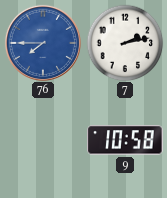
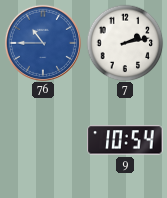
76: 7:45 -> 10:45
9: 10:58 -> 10:54
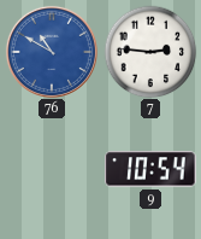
76: 10:45 -> 10:50
7: 2:13 -> 2:46
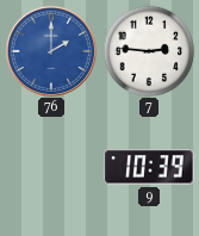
76: 10:50 -> 2:00
9: 10:54 -> 10:39
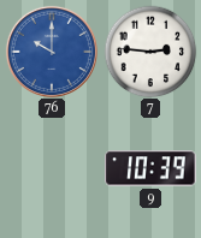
76: 2:00 -> 10:00
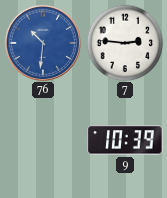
76: 10:00 -> 10:31
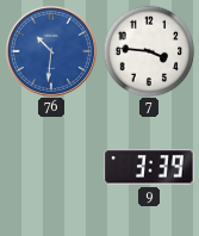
7: 2:46 -> 3:46
9: 10:39 -> 3:39
